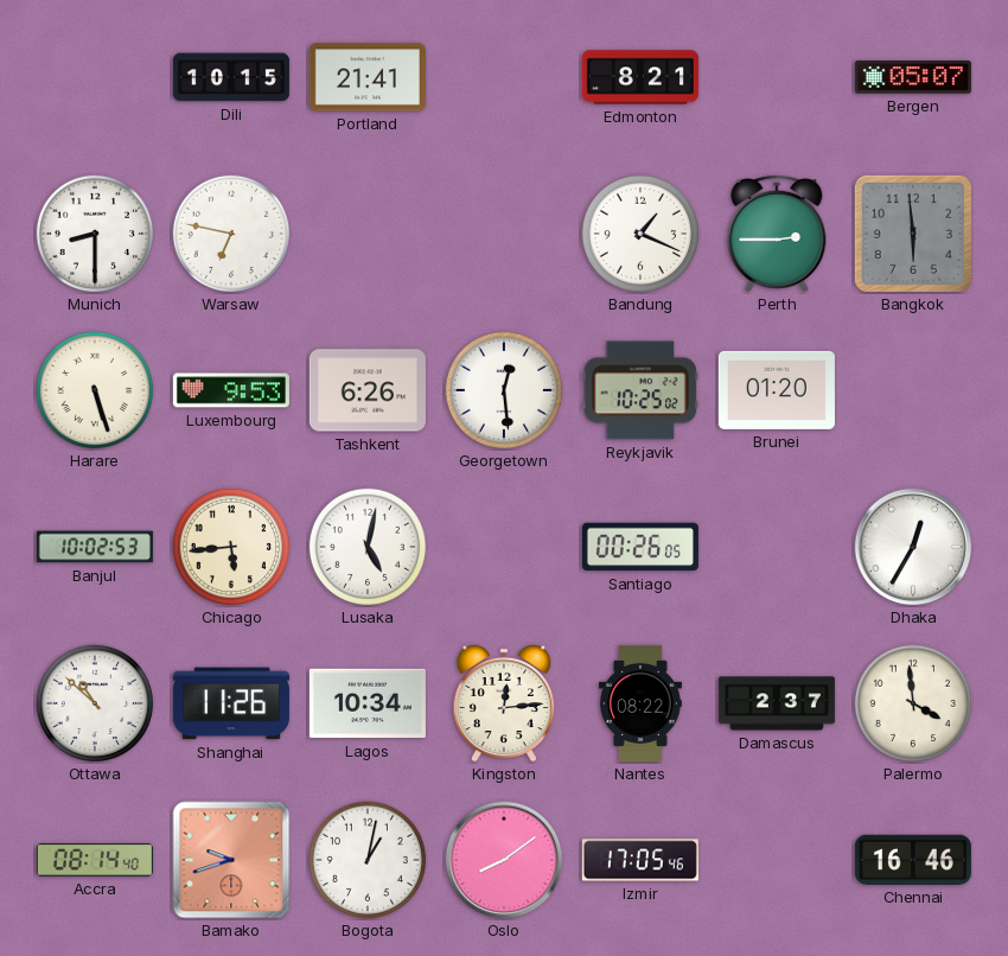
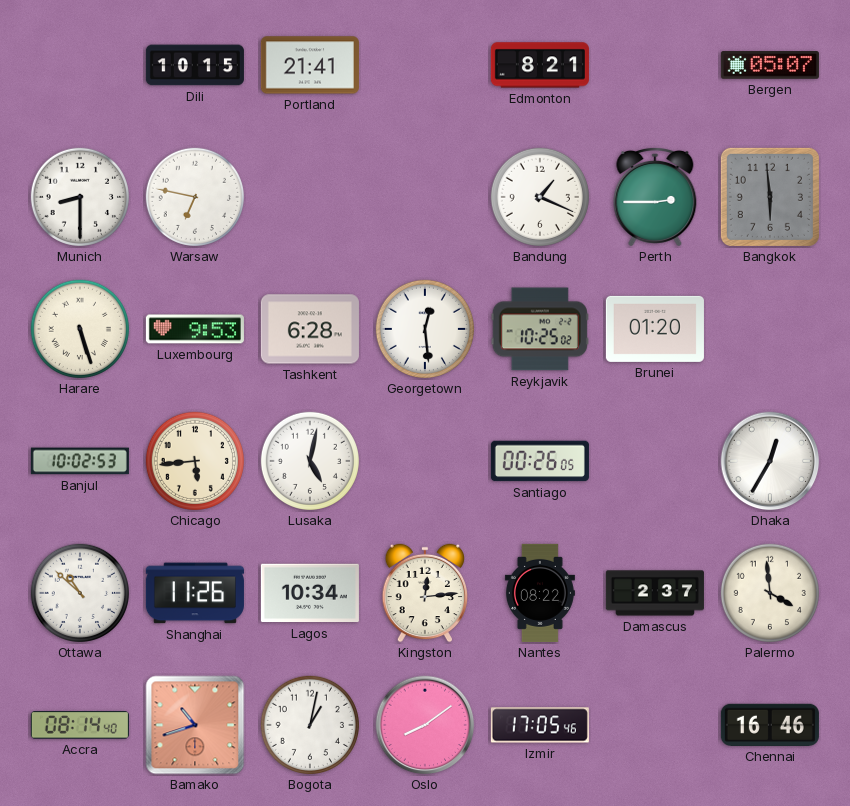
Tashkent: 6:26 -> 6:28
Bamako: 9:42 -> 10:42
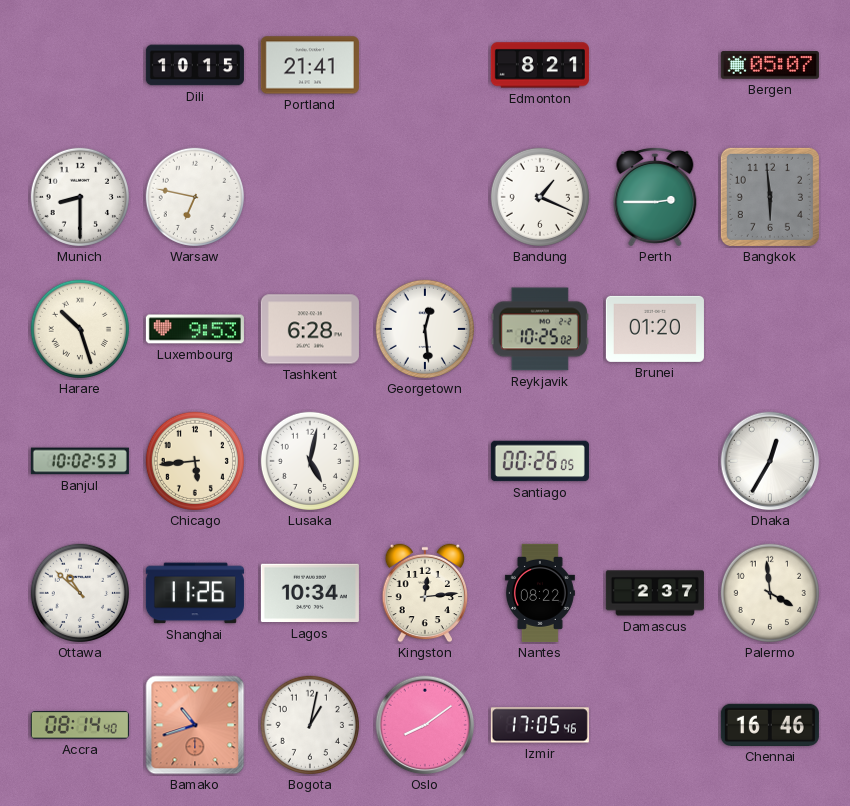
Harare: 5:27 -> 10:27
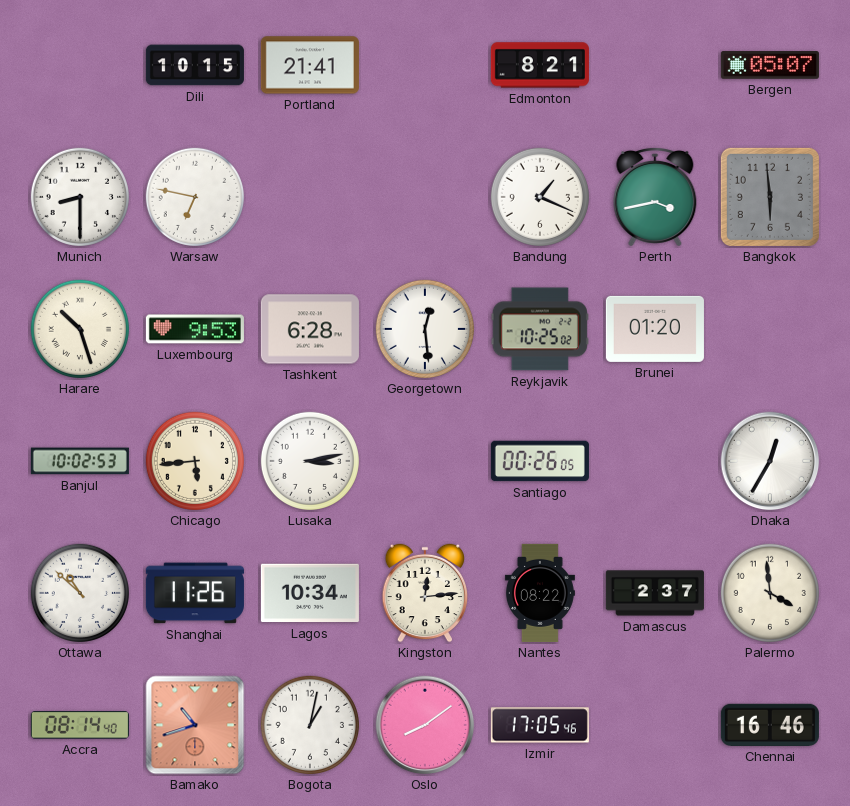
Perth: 2:45 -> 3:43
Lusaka: 5:02 -> 3:13
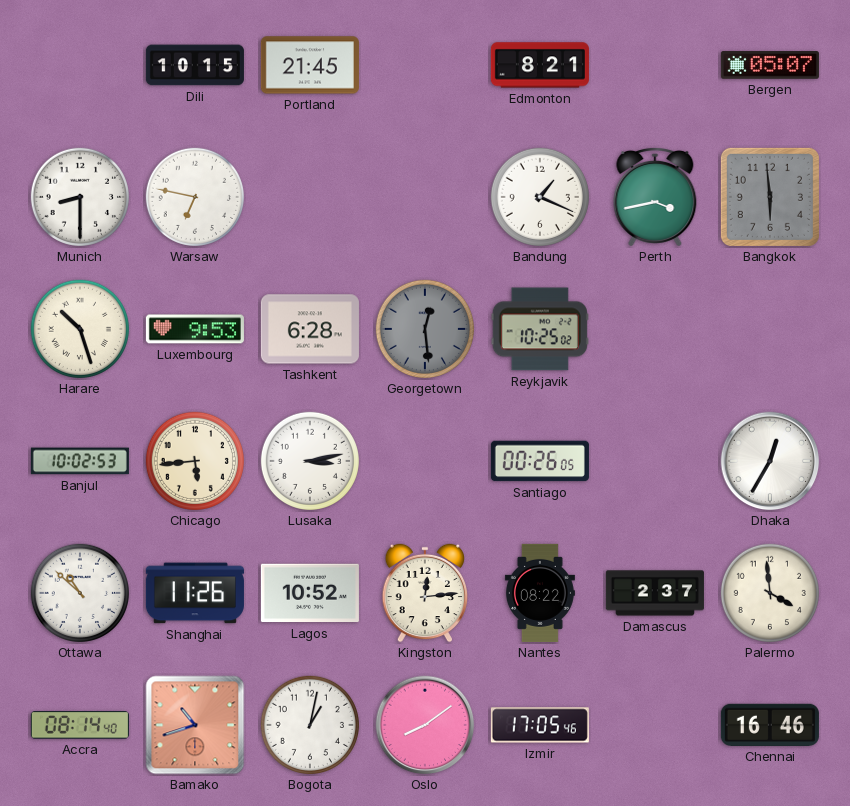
Portland: 21:41 -> 21:45
Georgetown dial: white -> grey
Brunei: 01:20 -> none
Lagos: 10:34 -> 10:52
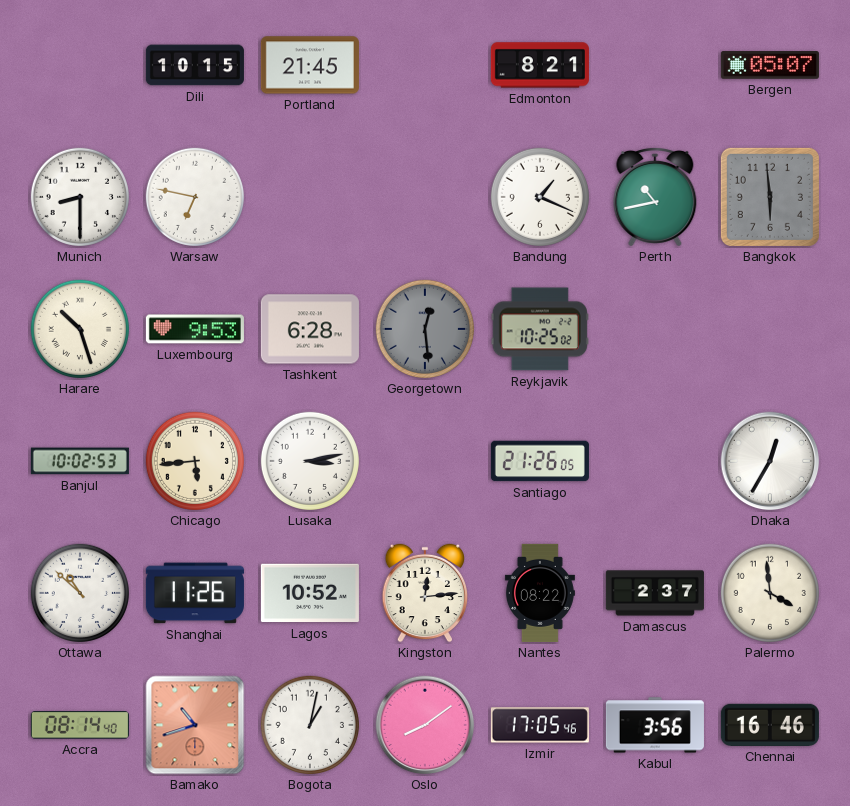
Perth: 3:43 -> 10:43
Santiago: 00:26 -> 21:26
Kabul: none -> 3:56
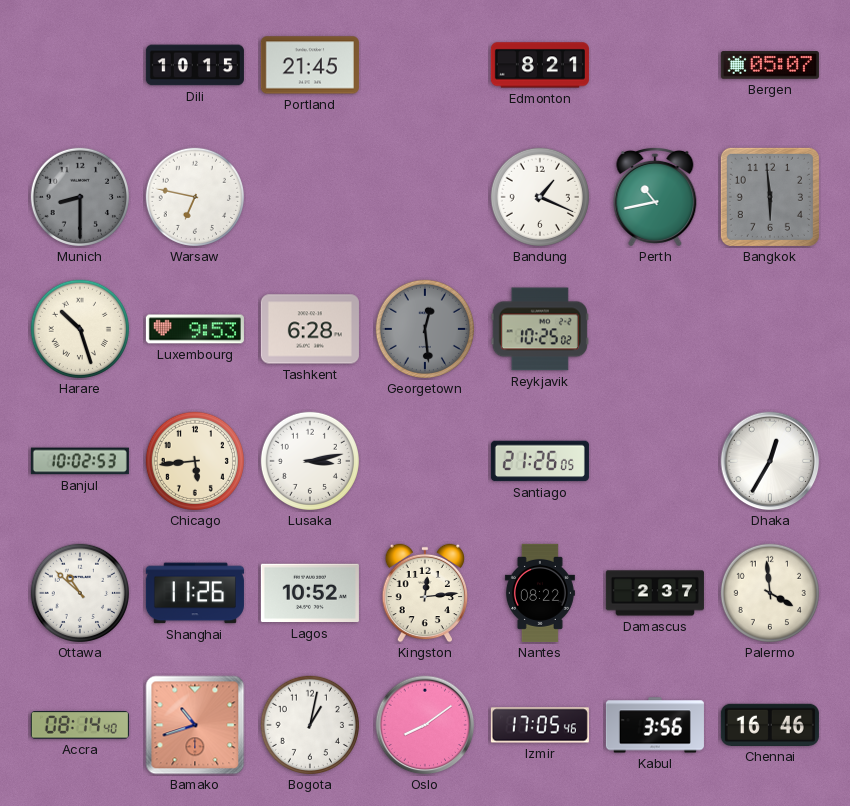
Munich dial: white -> grey
